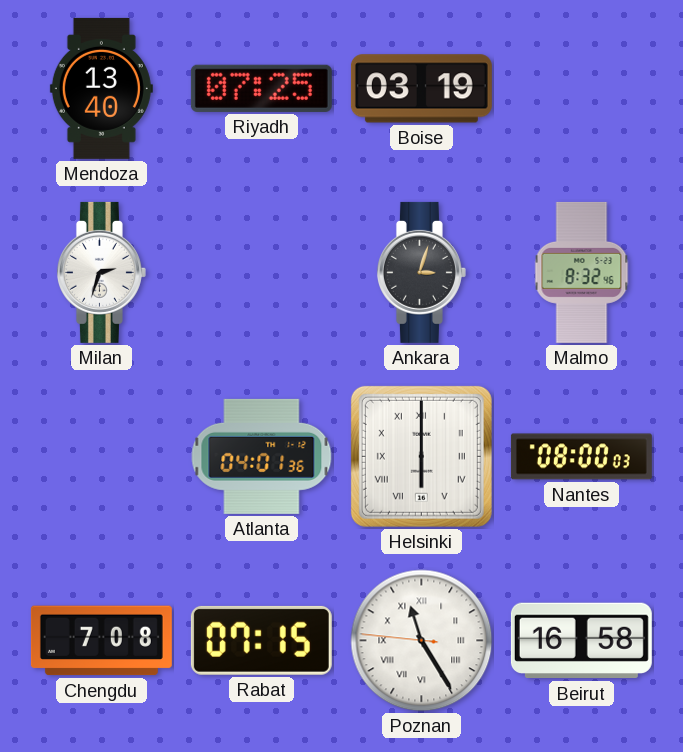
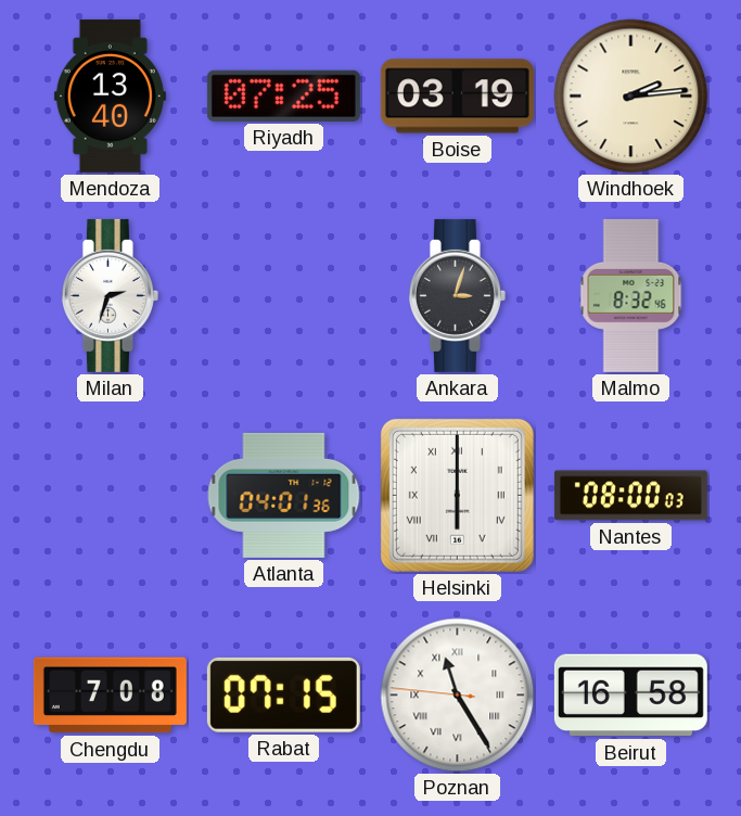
Windhoek: none -> 2:14
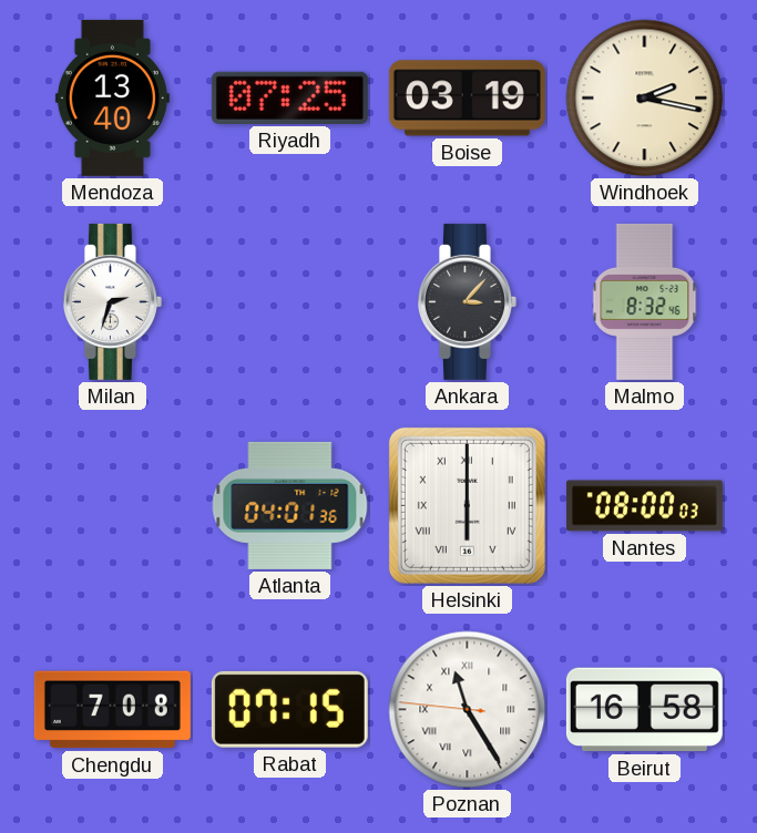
Windhoek: 2:14 -> 2:17
Ankara: 3:03 -> 3:07
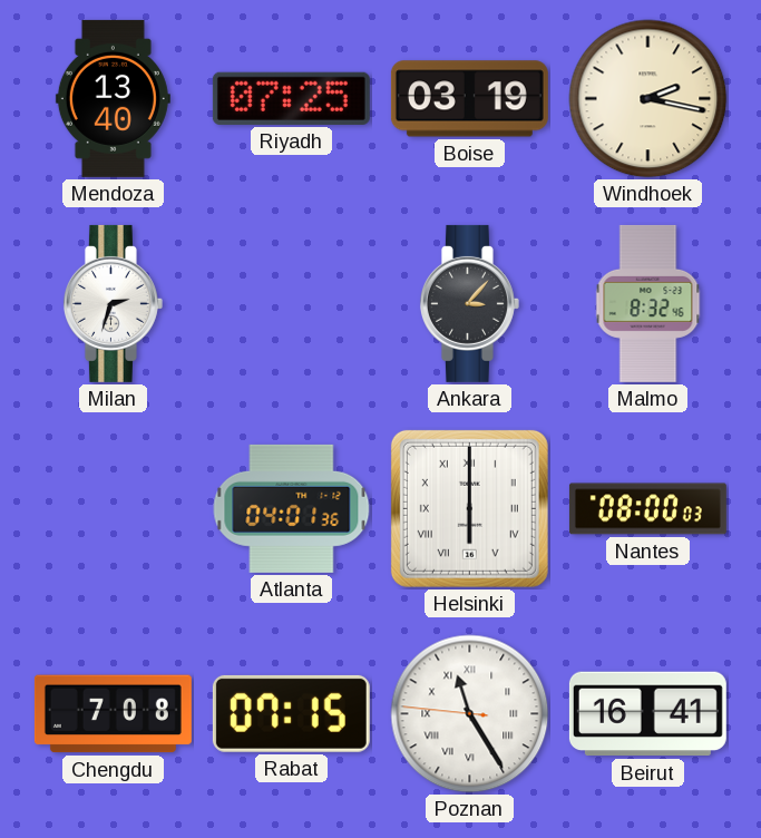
Beirut: 16:58 -> 16:41
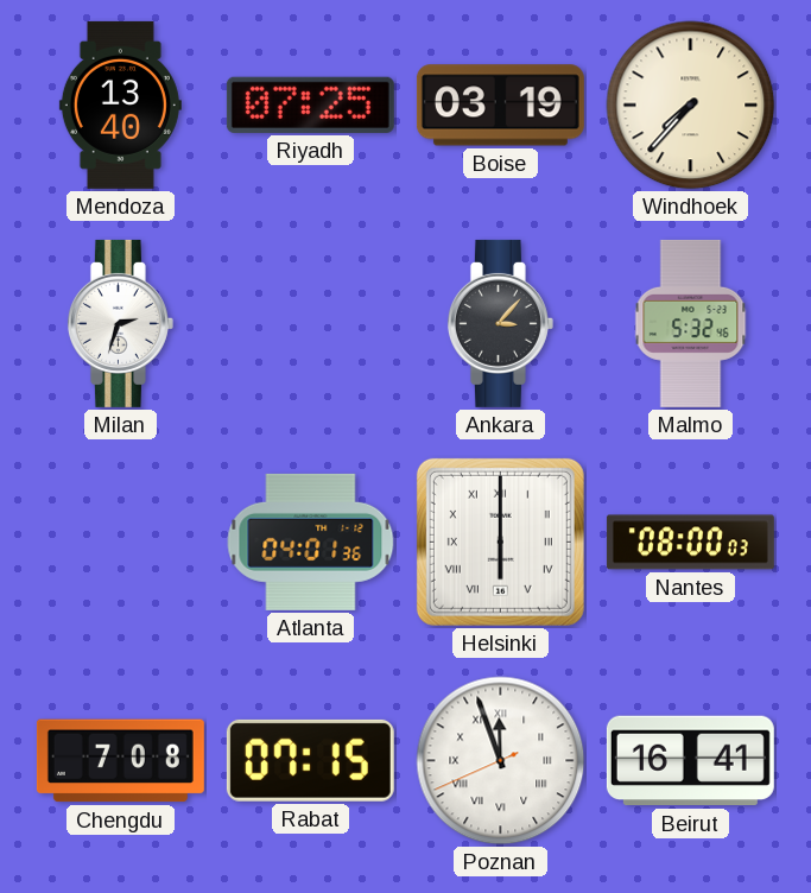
Windhoek: 2:17 -> 7:37
Malmo: 8:32 -> 5:32
Poznan: 11:24 -> 11:56
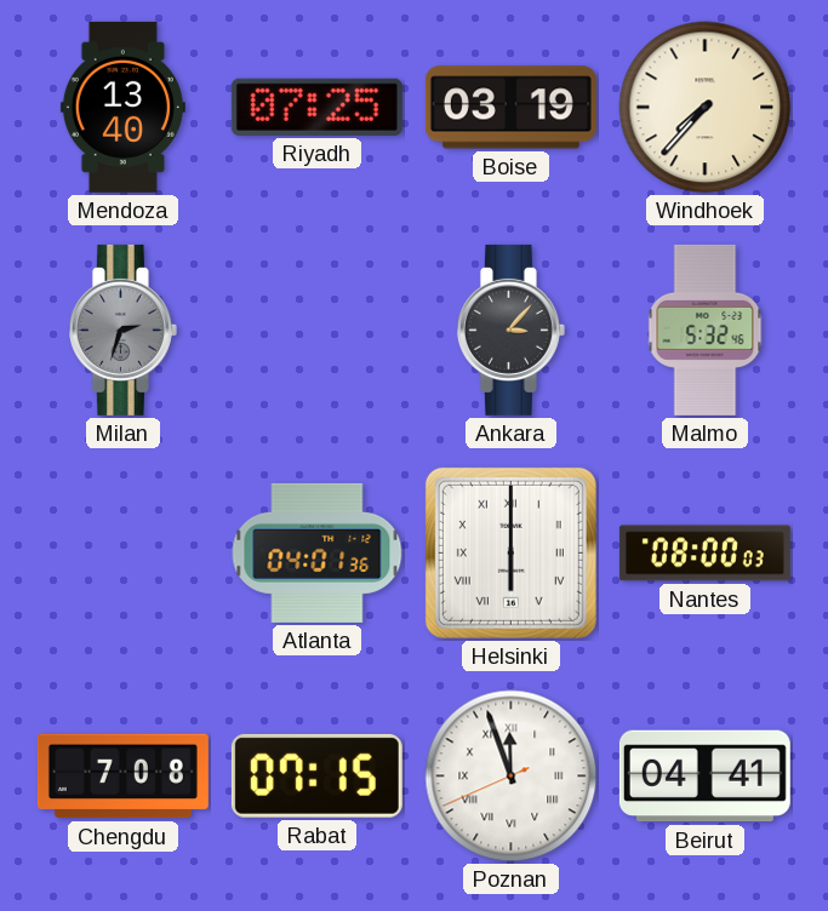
Milan dial: white -> grey
Beirut: 16:41 -> 04:41
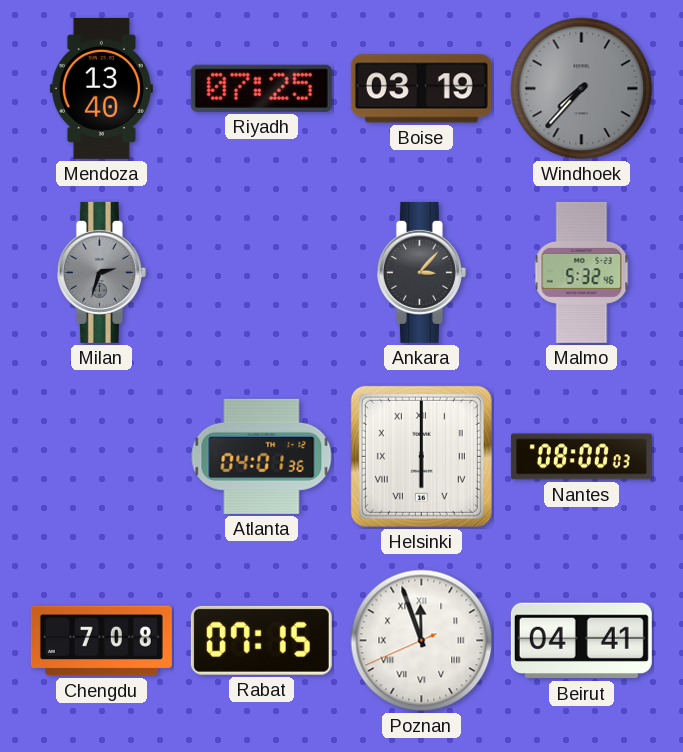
Windhoek dial: cream -> grey
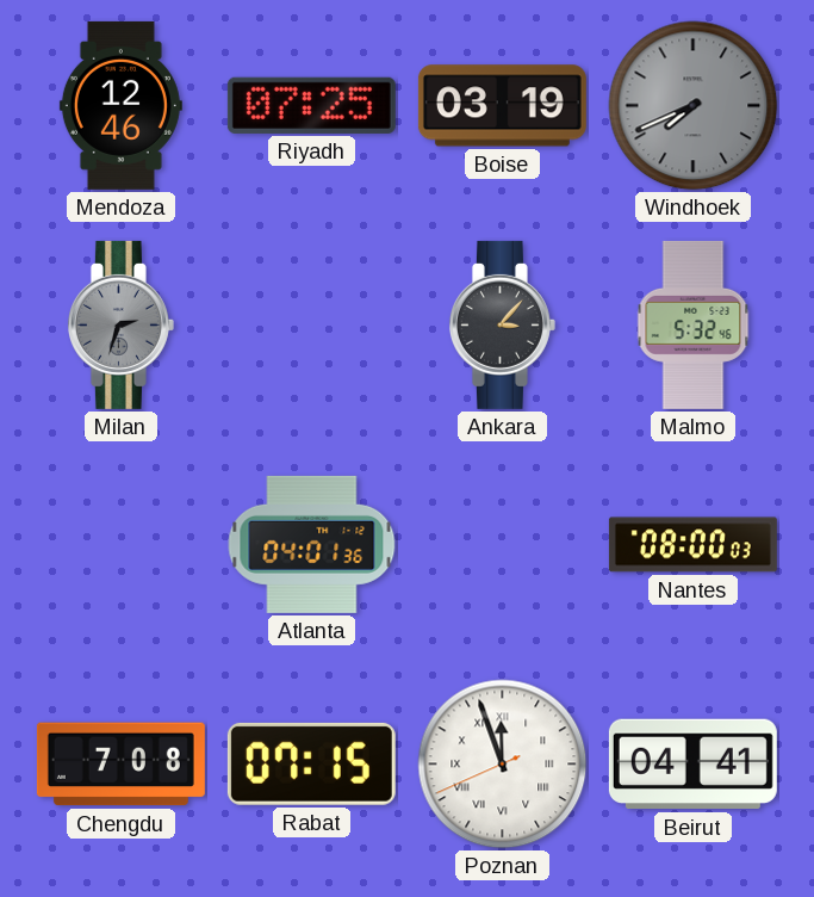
Mendoza: 13:40 -> 12:46
Windhoek: 7:37 -> 7:41
Helsinki: 6:00 -> none
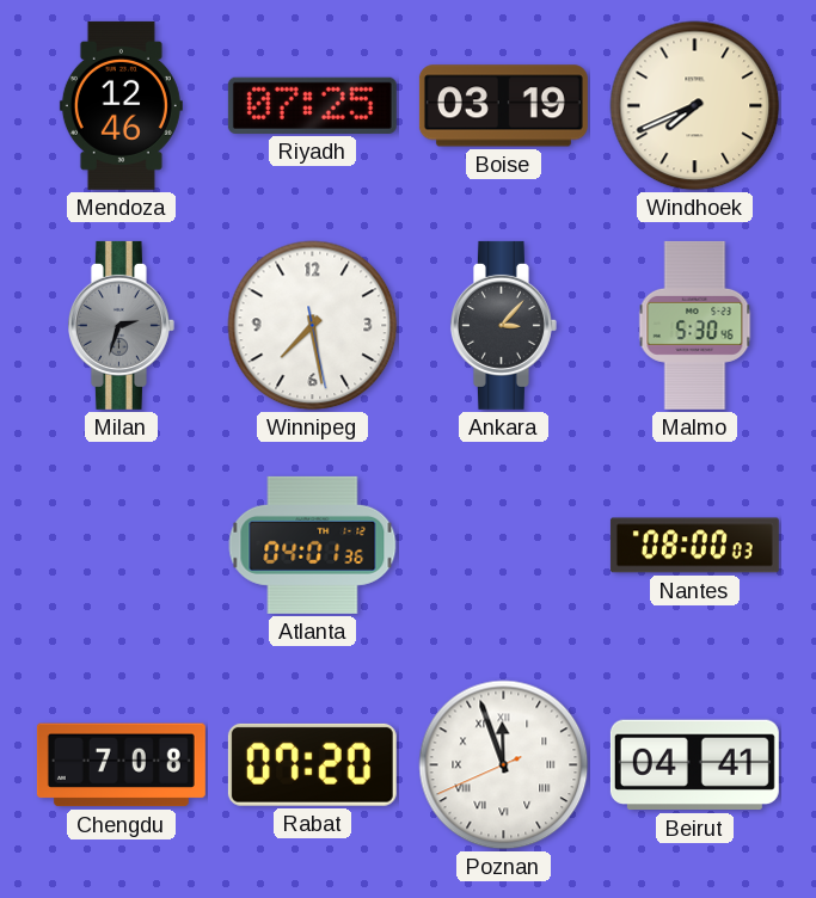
Windhoek dial: grey -> cream
Winnipeg: none -> 7:28
Malmo: 5:32 -> 5:30
Rabat: 07:15 -> 07:20
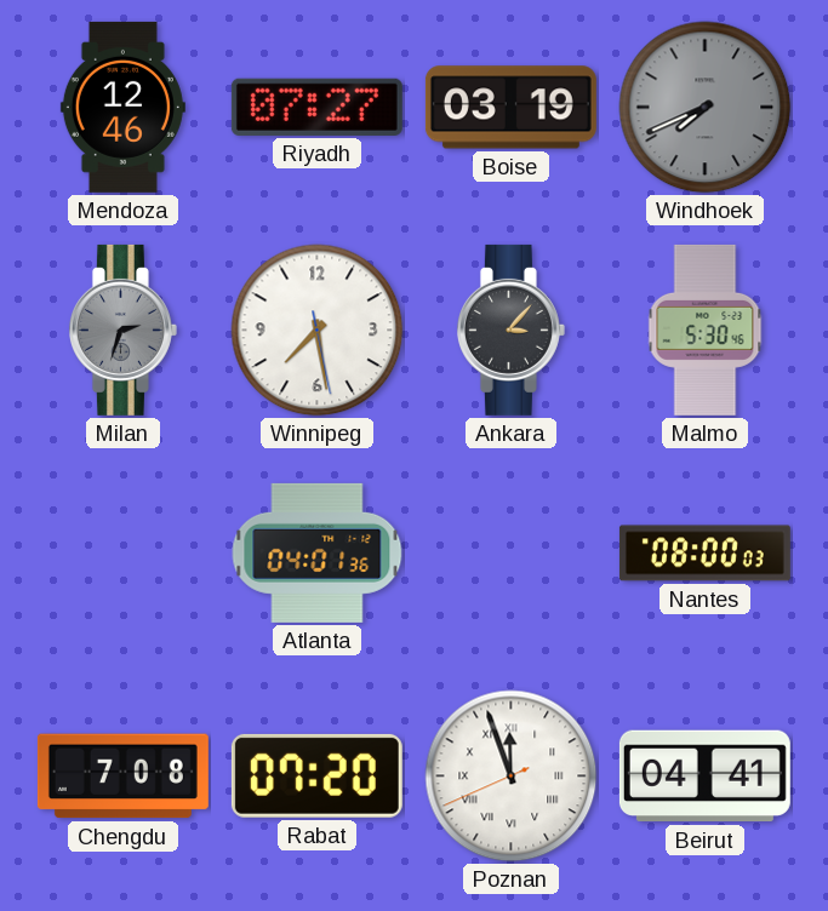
Riyadh: 07:25 -> 07:27
Windhoek dial: cream -> grey
